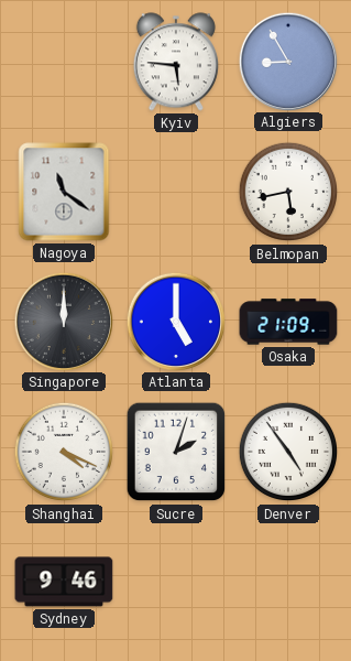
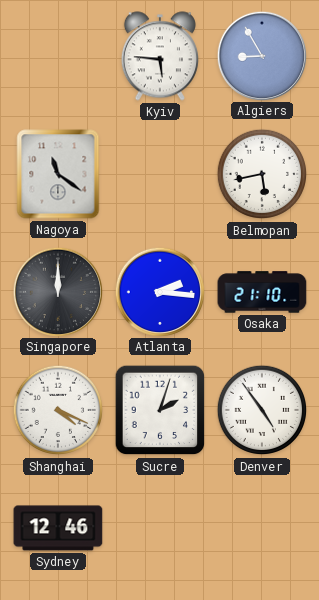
Atlanta: 5:00 -> 2:16
Osaka: 21:09 -> 21:10
Sydney: 9:46 -> 12:46
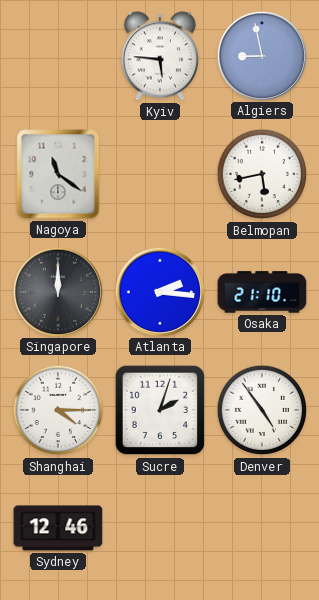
Algiers: 8:55 -> 8:58
Shanghai: 4:19 -> 4:15
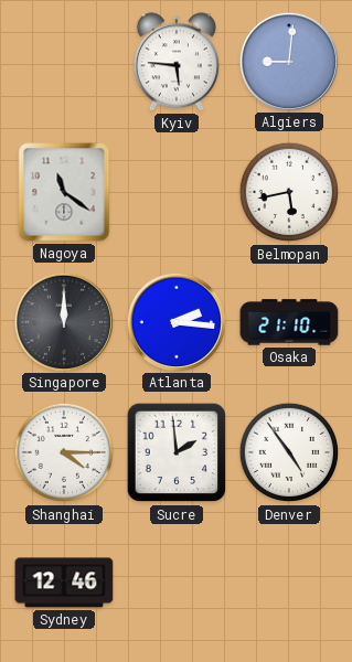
Algiers: 8:58 -> 9:01
Sucre: 2:03 -> 1:59
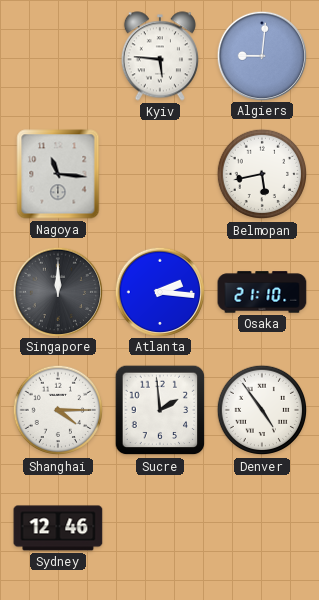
Nagoya: 11:21 -> 11:16
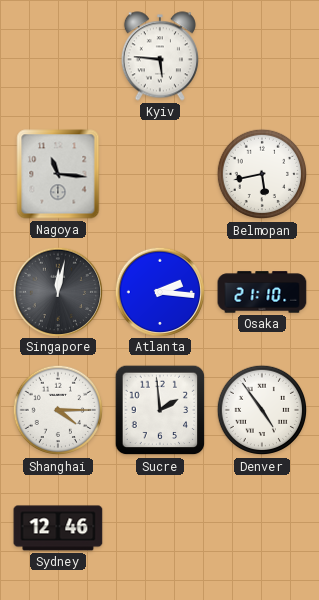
Algiers: 9:01 -> none
Singapore: 12:00 -> 12:02
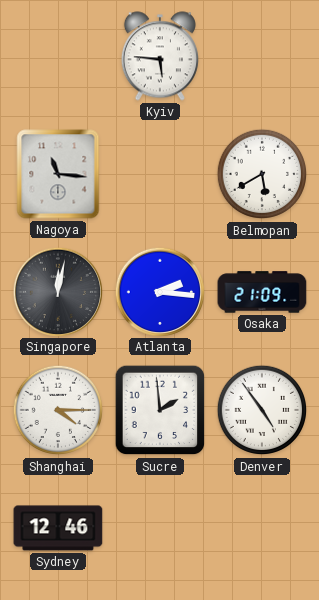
Belmopan: 5:43 -> 5:40
Osaka: 21:10 -> 21:09
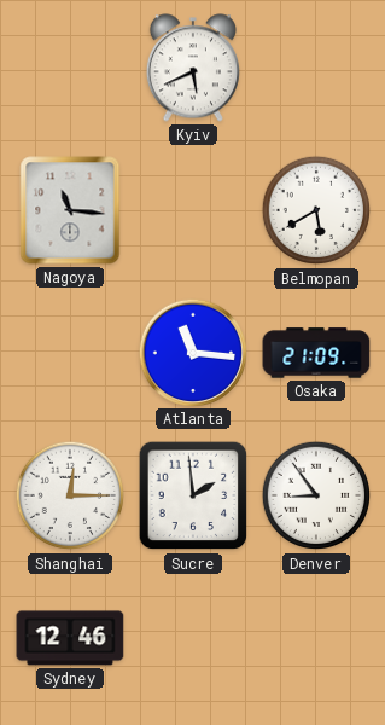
Kyiv: 5:46 -> 5:41
Singapore: 12:02 -> none
Atlanta: 2:16 -> 11:16
Shanghai: 4:15 -> 12:15
Denver: 4:54 -> 8:54
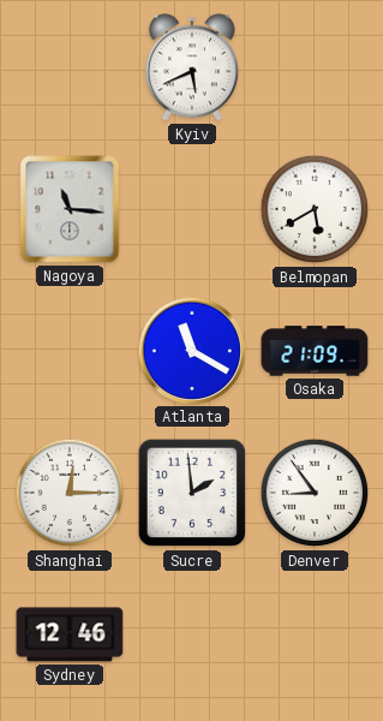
Atlanta: 11:16 -> 11:20
